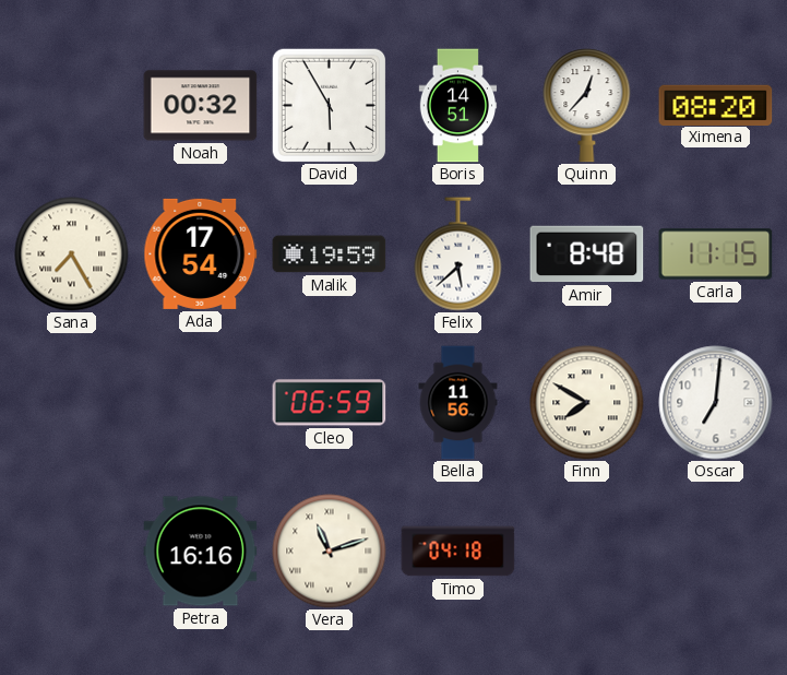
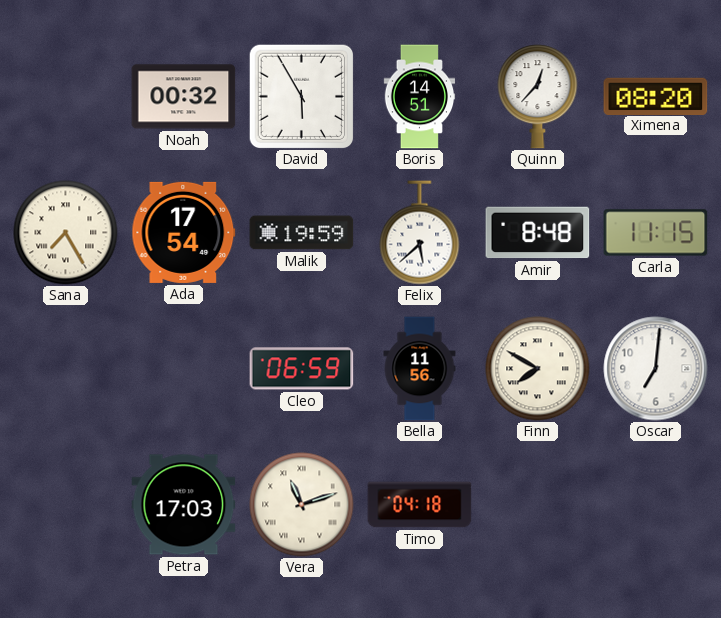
Petra: 16:16 -> 17:03
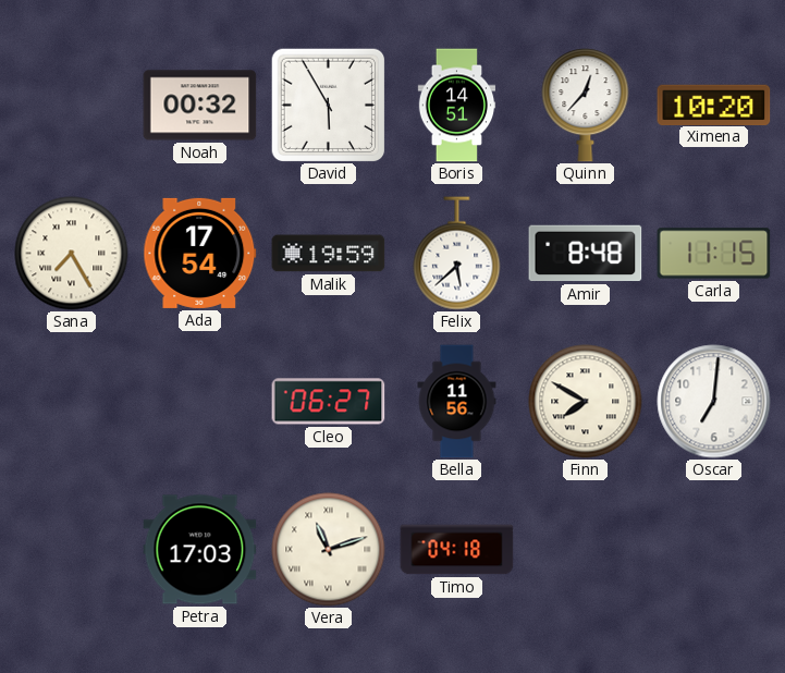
Ximena: 08:20 -> 10:20
Cleo: 06:59 -> 06:27
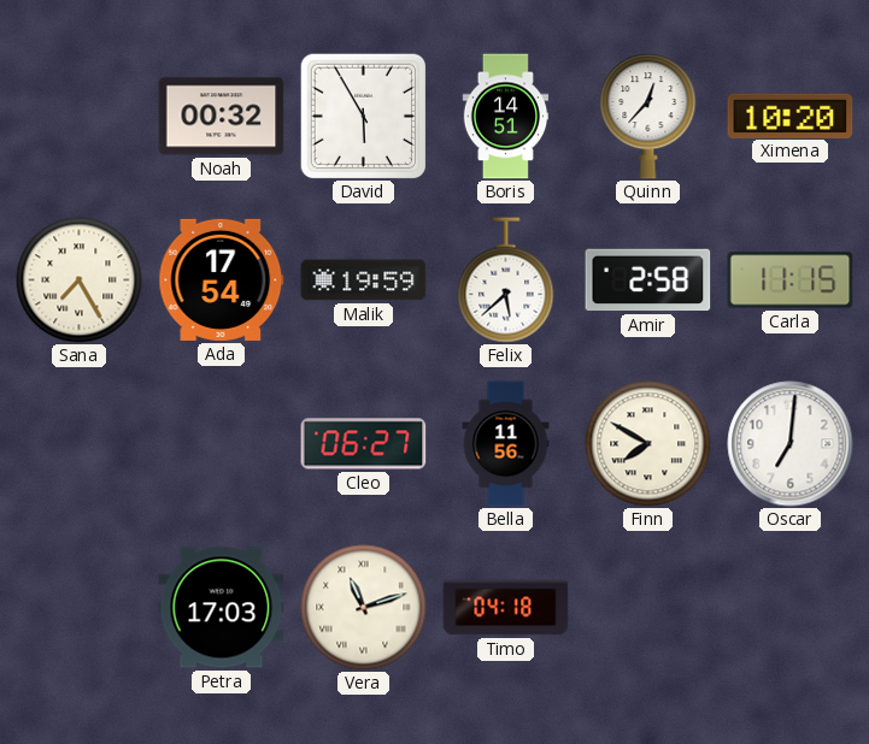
Amir: 8:48 -> 2:58
